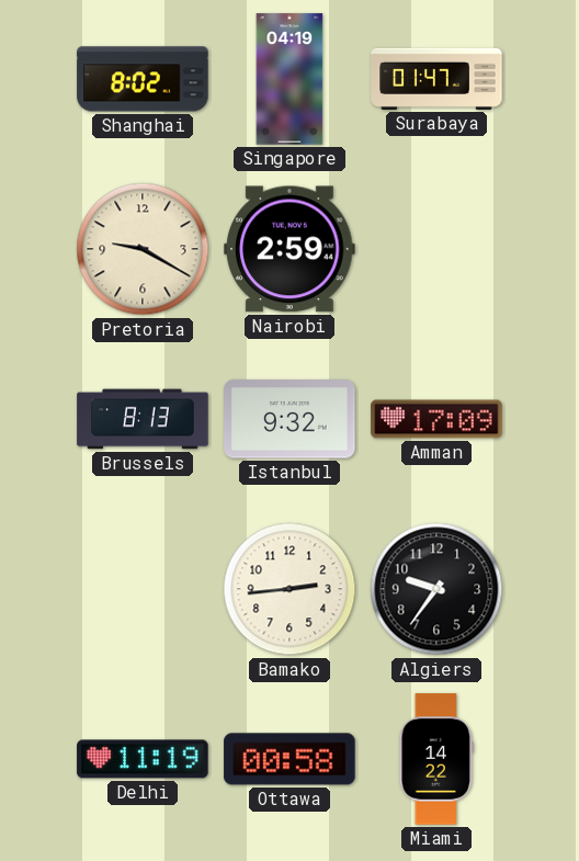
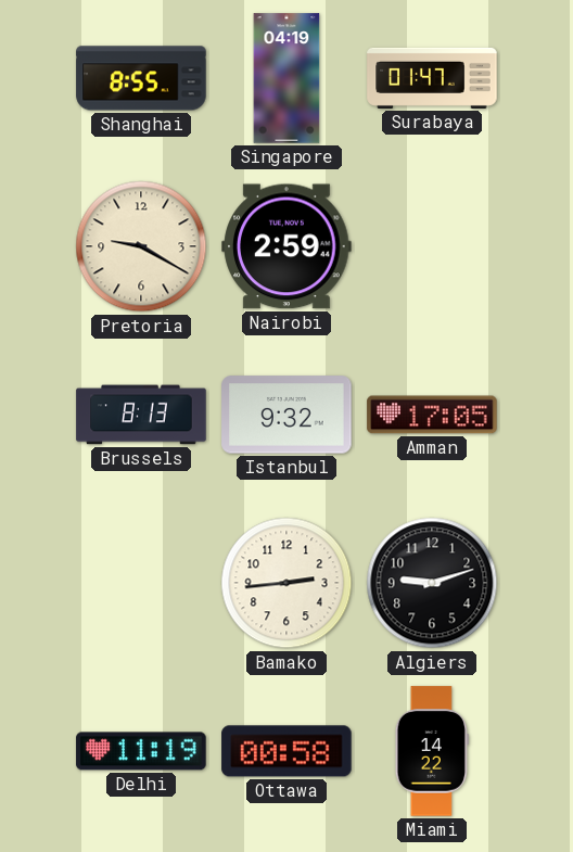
Shanghai: 8:02 -> 8:55
Amman: 17:09 -> 17:05
Algiers: 9:36 -> 9:12
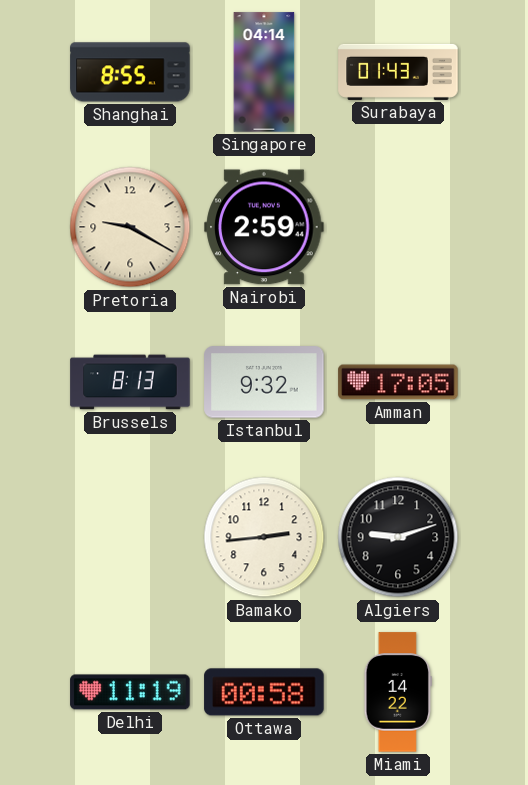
Singapore: 04:19 -> 04:14
Surabaya: 01:47 -> 01:43
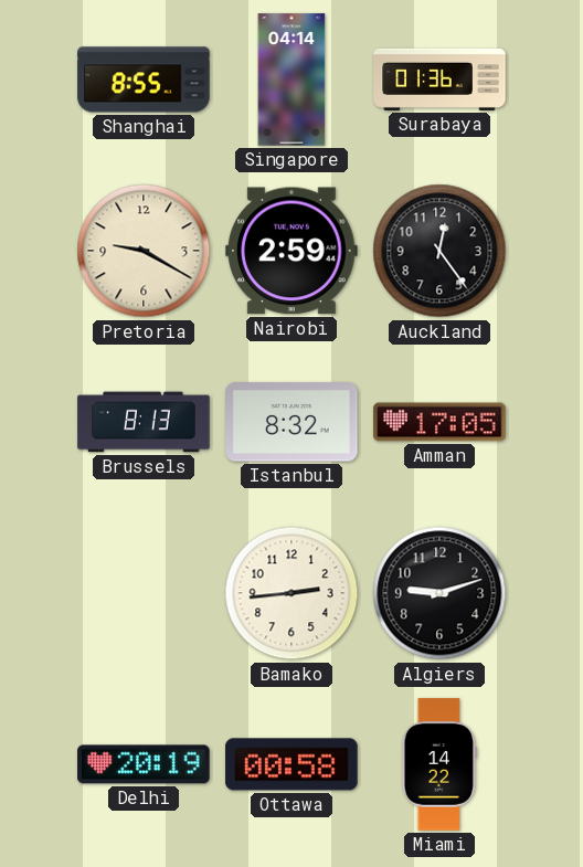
Surabaya: 01:43 -> 01:36
Auckland: none -> 12:24
Istanbul: 9:32 -> 8:32
Delhi: 11:19 -> 20:19
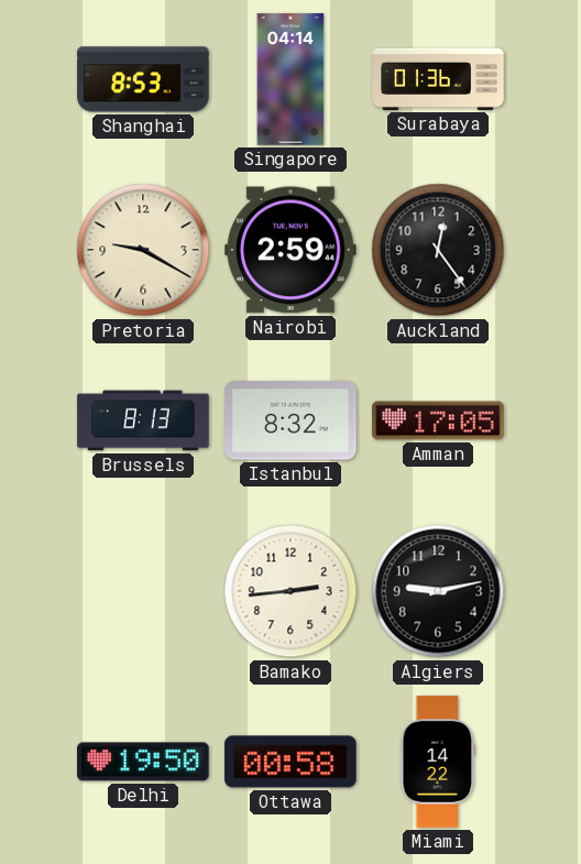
Shanghai: 8:55 -> 8:53
Algiers: 9:12 -> 9:13
Delhi: 20:19 -> 19:50
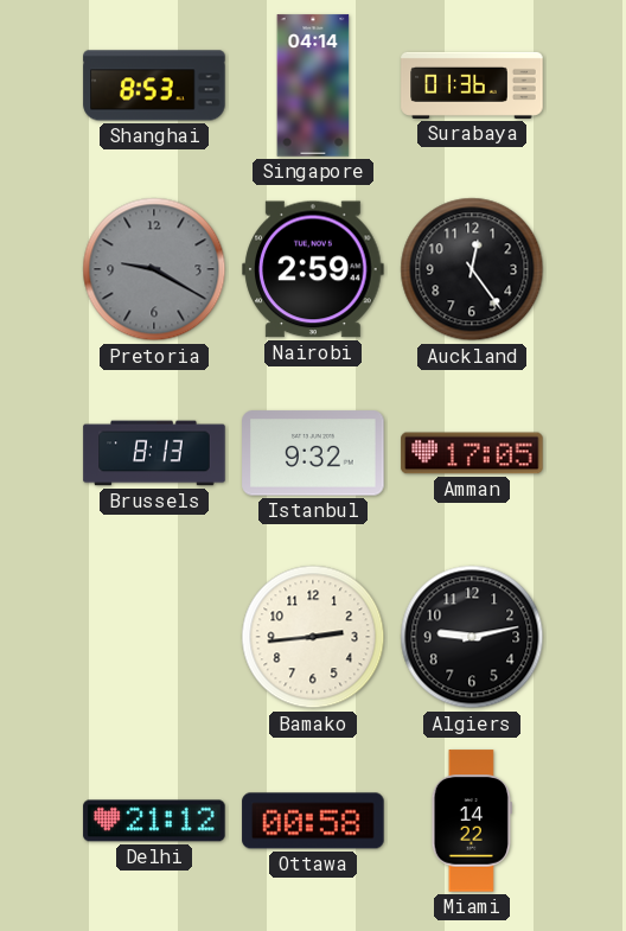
Pretoria dial: cream -> grey
Istanbul: 8:32 -> 9:32
Delhi: 19:50 -> 21:12
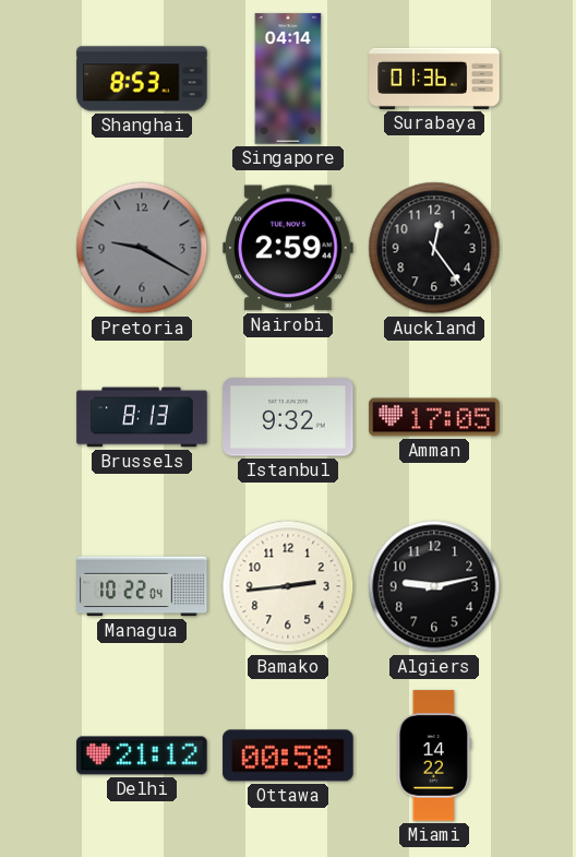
Managua: none -> 10:22
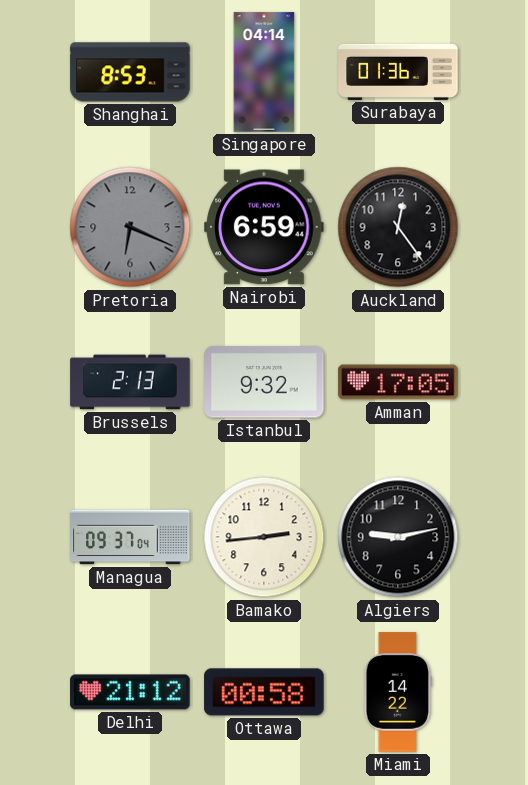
Pretoria: 9:20 -> 6:19
Nairobi: 2:59 -> 6:59
Brussels: 8:13 -> 2:13
Managua: 10:22 -> 09:37
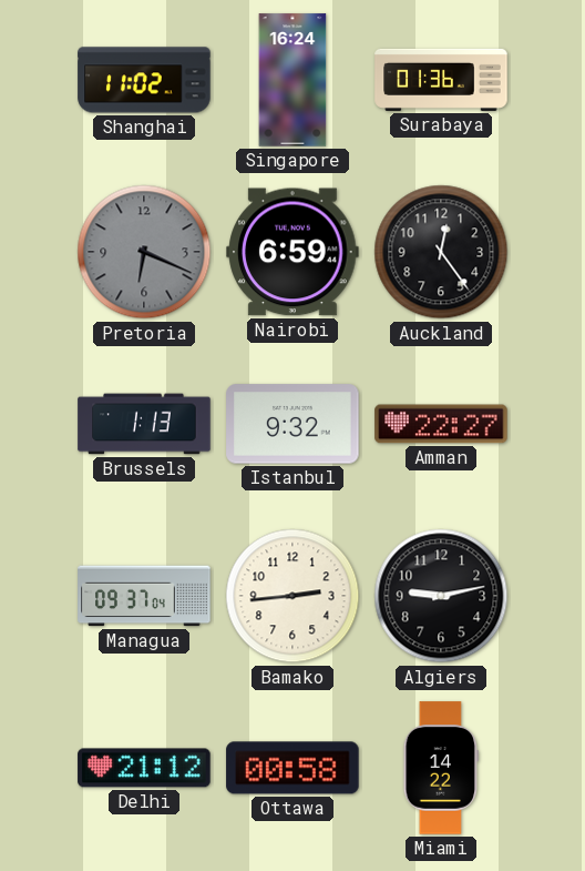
Shanghai: 8:53 -> 11:02
Singapore: 04:14 -> 16:24
Brussels: 2:13 -> 1:13
Amman: 17:05 -> 22:27
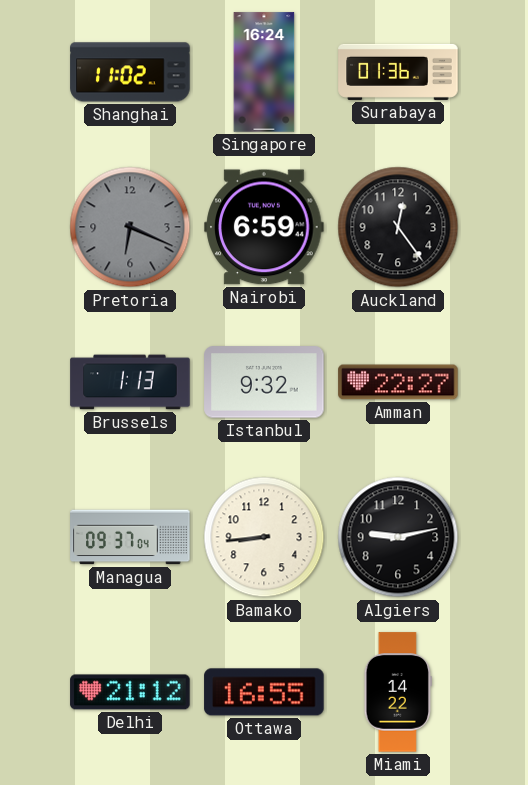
Bamako: 2:44 -> 8:44
Ottawa: 00:58 -> 16:55
